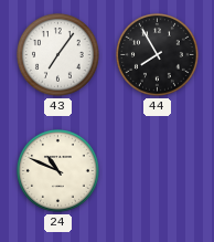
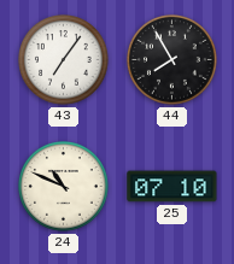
25: none -> 07:10
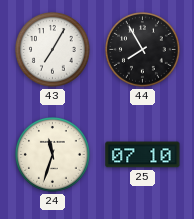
43: 7:06 -> 7:05
24: 10:49 -> 11:33
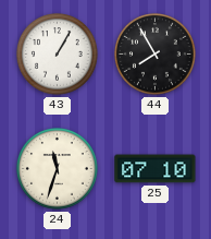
43: 7:05 -> 1:05
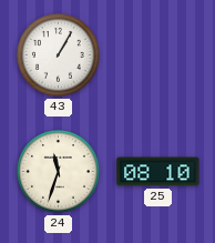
44: 7:55 -> none
25: 07:10 -> 08:10
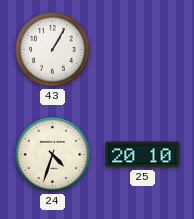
24: 11:33 -> 4:33
25: 08:10 -> 20:10
